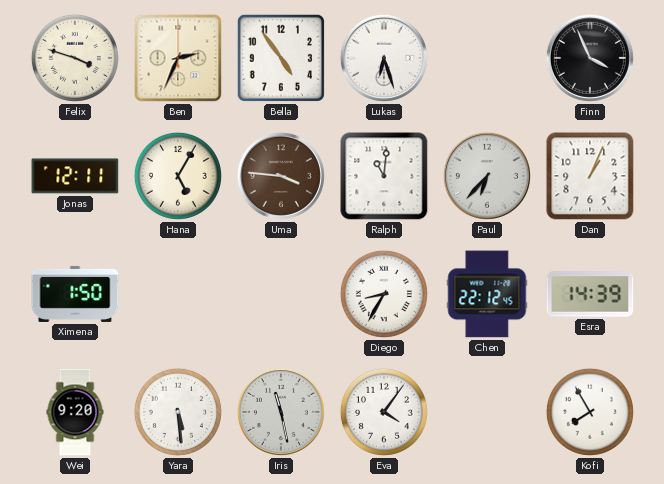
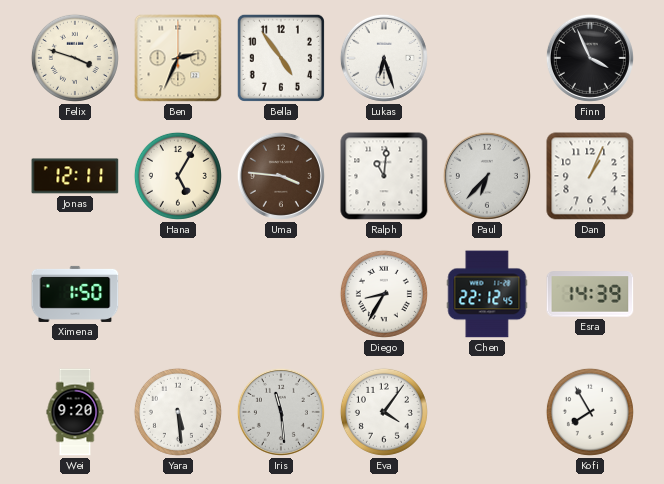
Iris: 11:28 -> 11:29
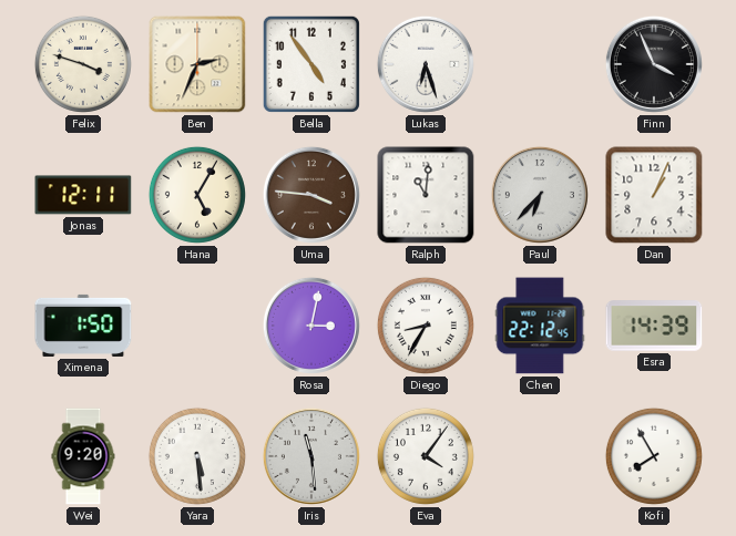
Rosa: none -> 3:02
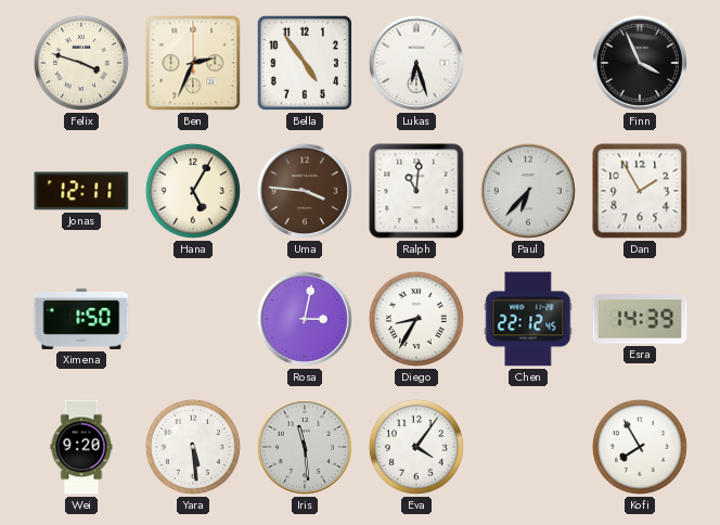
Dan: 1:04 -> 1:55
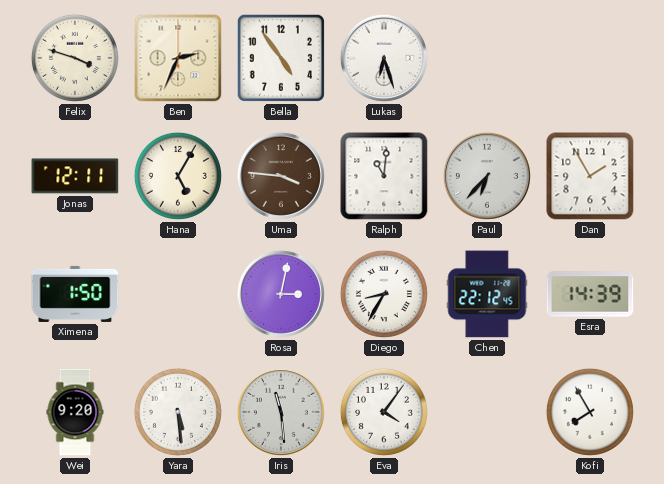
Finn: 3:56 -> none
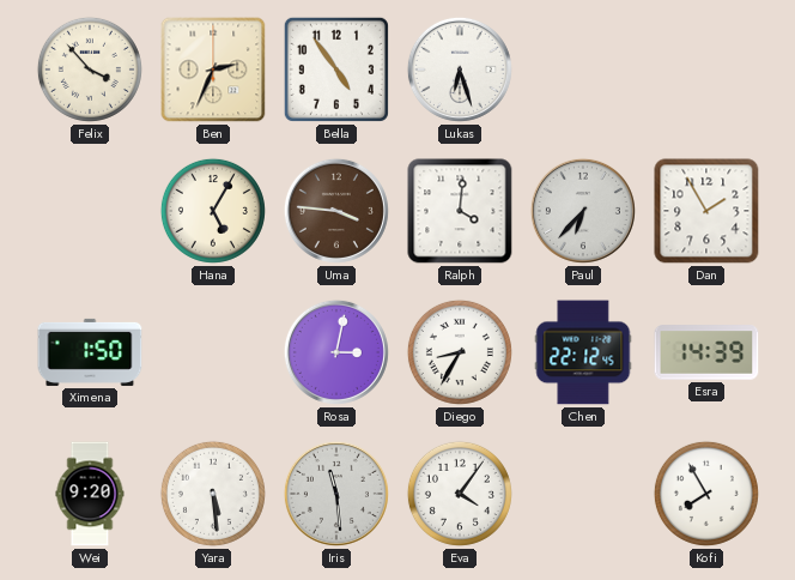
Felix: 3:48 -> 3:53
Jonas: 12:11 -> none
Ralph: 11:01 -> 4:01
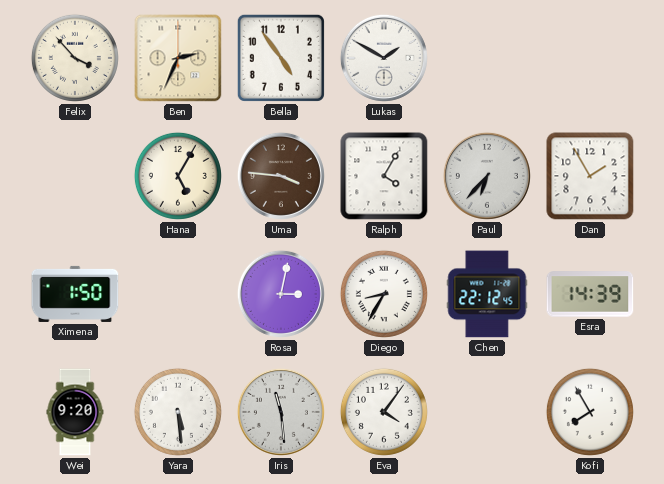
Lukas: 6:27 -> 1:50
Ralph: 4:01 -> 4:05
